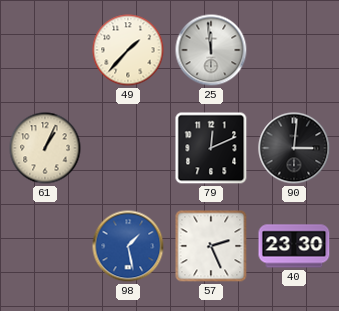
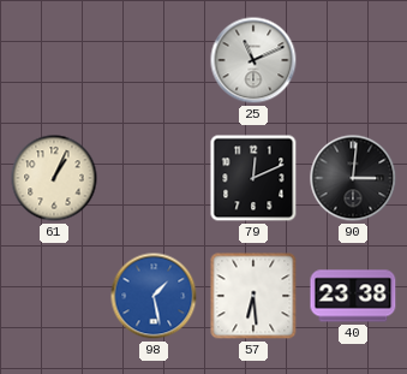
49: 1:37 -> none
25: 11:59 -> 11:11
57: 2:26 -> 6:29
40: 23:30 -> 23:38
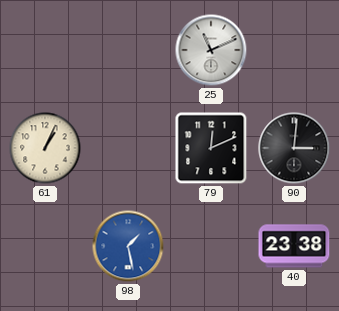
57: 6:29 -> none
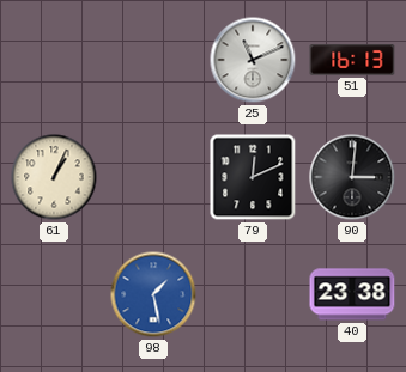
51: none -> 16:13
